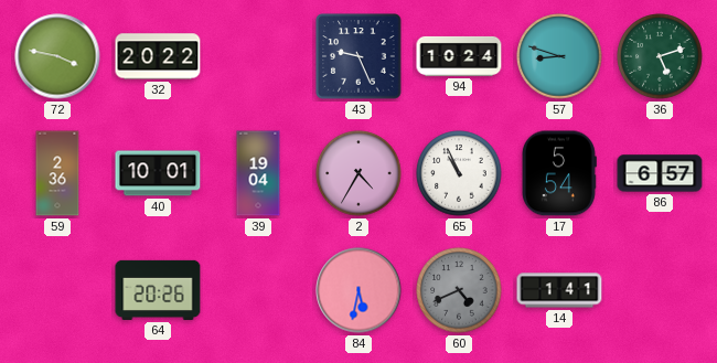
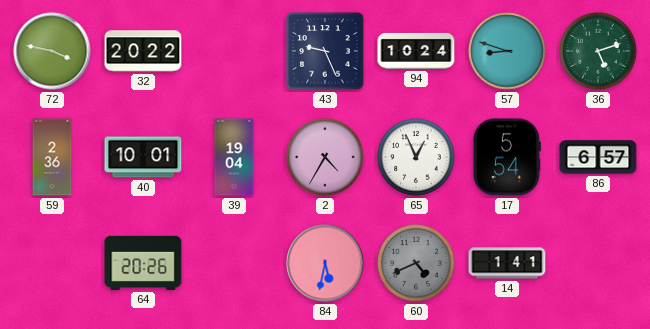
65: 10:56 -> 12:56
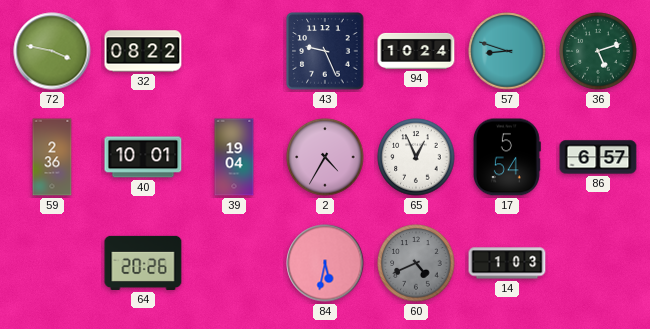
32: 20:22 -> 08:22
14: 1:41 -> 1:03
